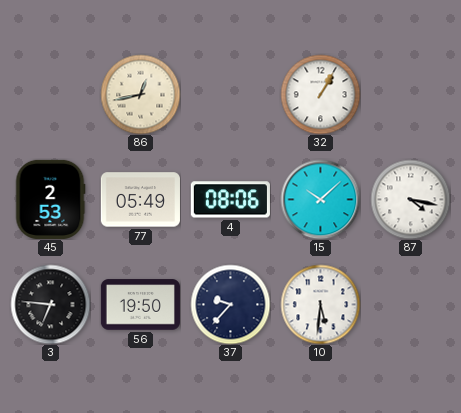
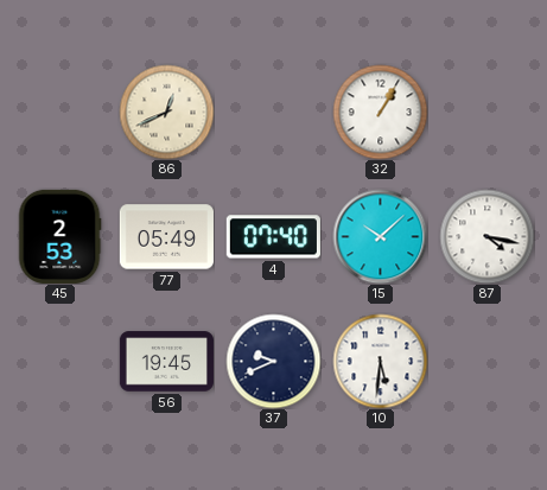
86: 12:43 -> 12:41
4: 08:06 -> 07:40
3: 6:46 -> none
56: 19:50 -> 19:45
37: 9:37 -> 9:41
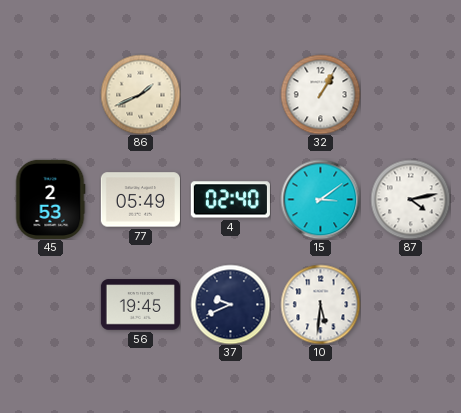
86: 12:41 -> 1:41
4: 07:40 -> 02:40
15: 10:08 -> 3:09
87: 4:17 -> 4:13
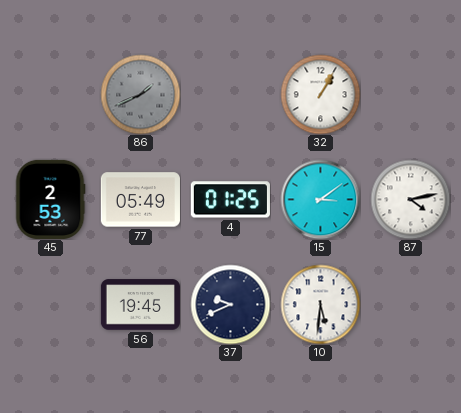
86 dial: cream -> grey
4: 02:40 -> 01:25
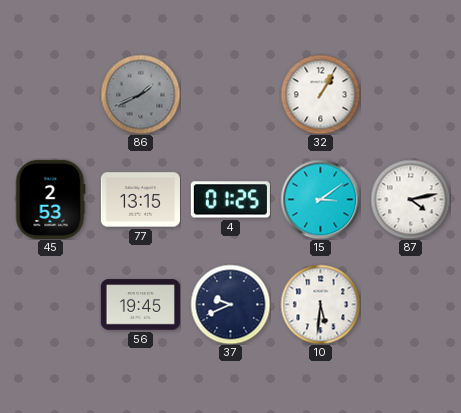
77: 05:49 -> 13:15
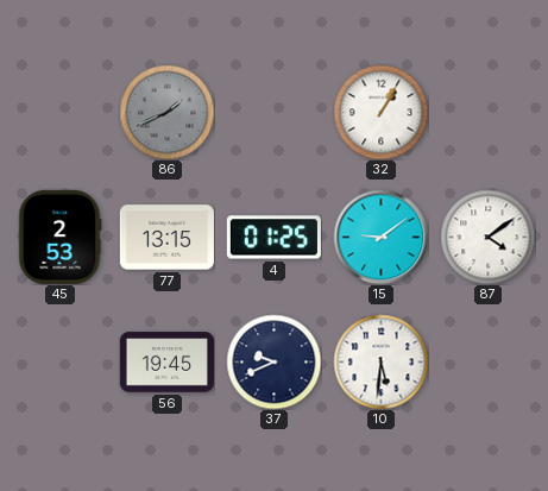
15: 3:09 -> 9:09
87: 4:13 -> 4:09
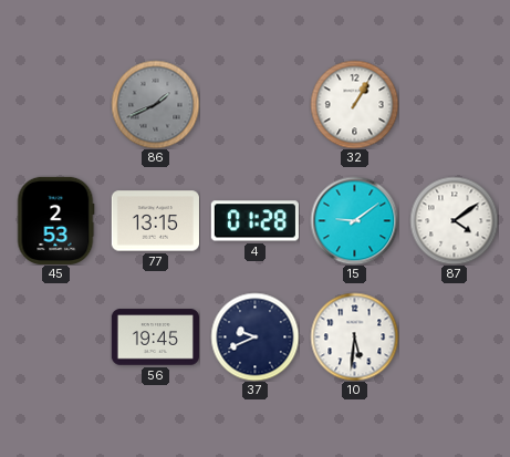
4: 01:25 -> 01:28
